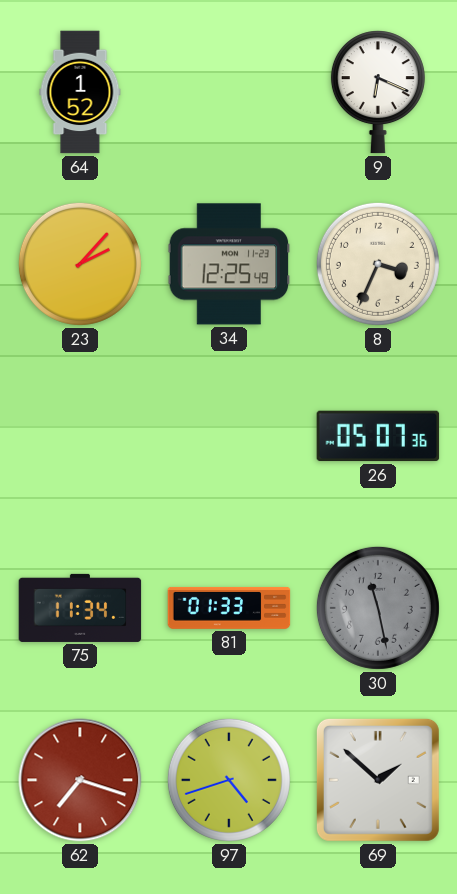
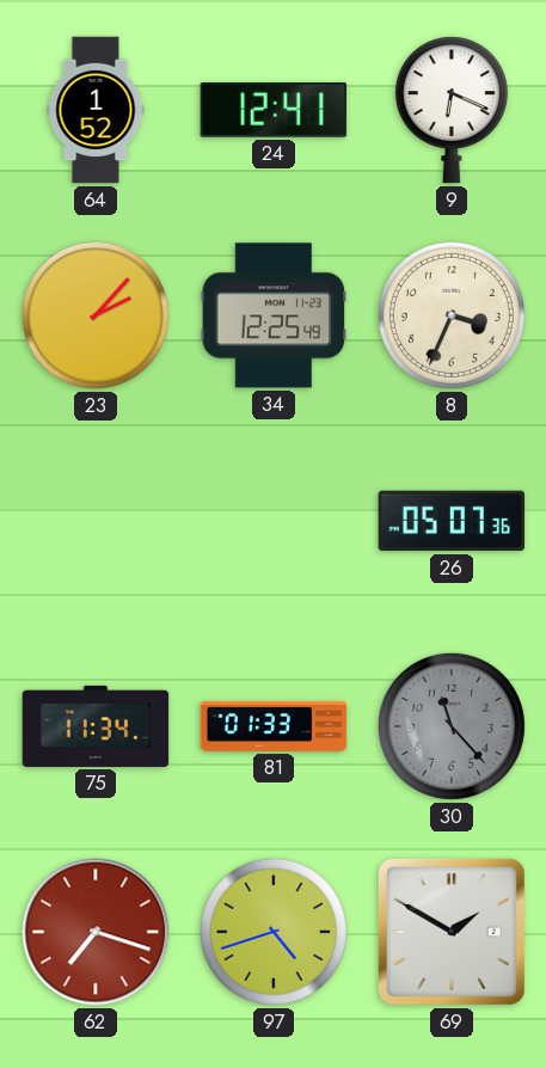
24: none -> 12:41
30: 11:28 -> 11:23
69: 1:52 -> 1:50
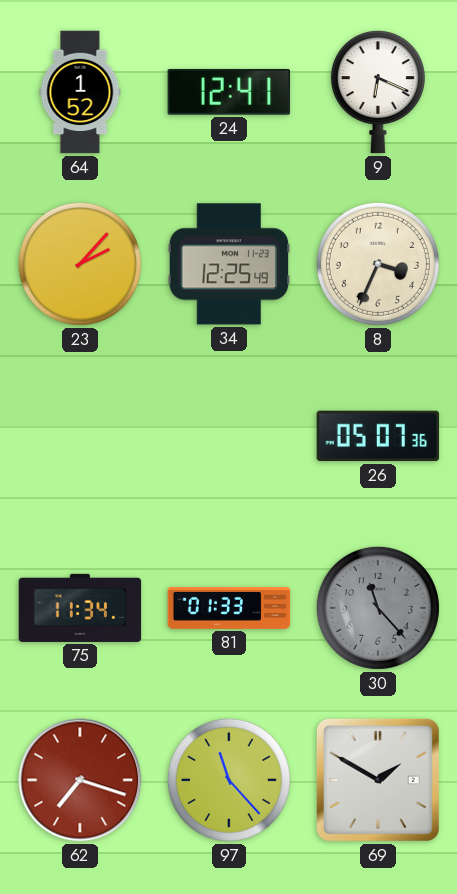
97: 4:42 -> 11:23
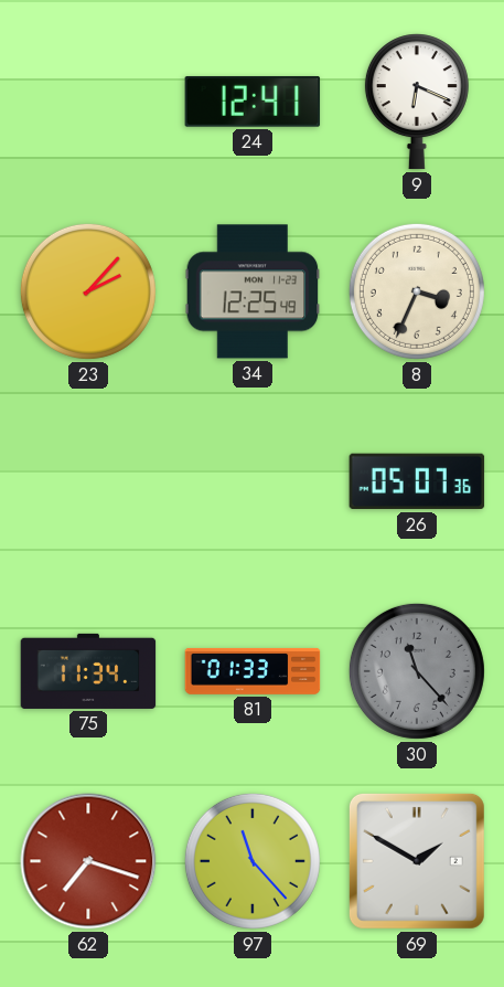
64: 1:52 -> none
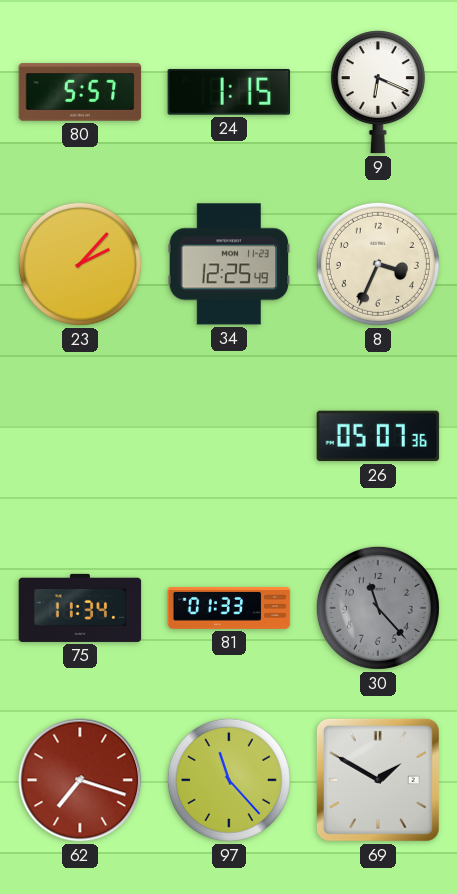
80: none -> 5:57
24: 12:41 -> 1:15
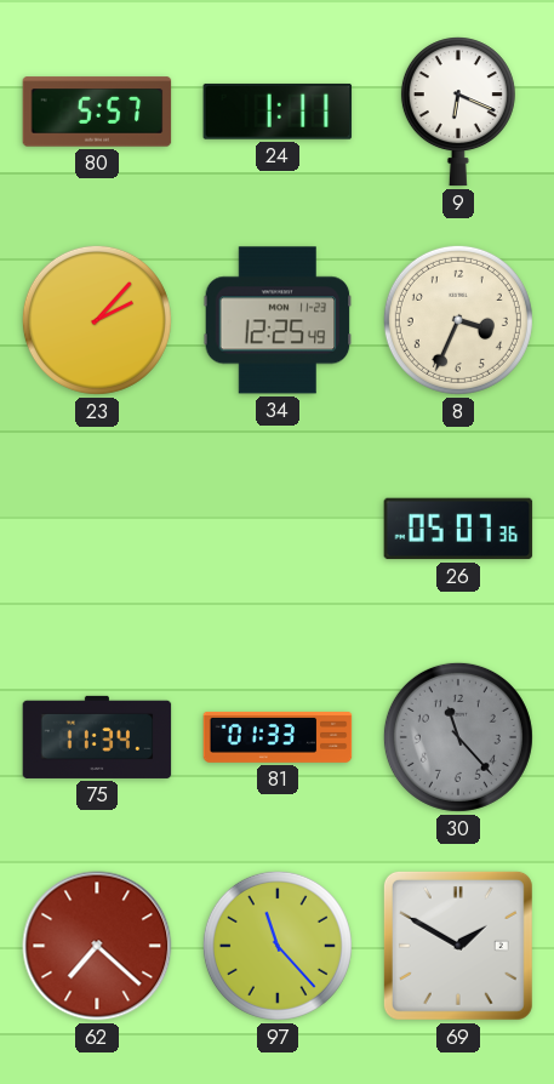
24: 1:15 -> 1:11
62: 7:18 -> 7:22
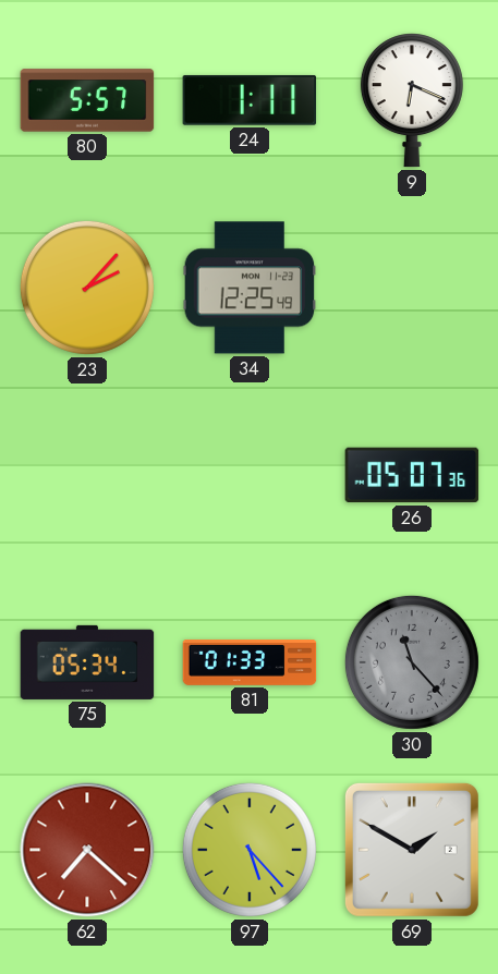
8: 3:34 -> none
75: 11:34 -> 05:34
97: 11:23 -> 5:23
